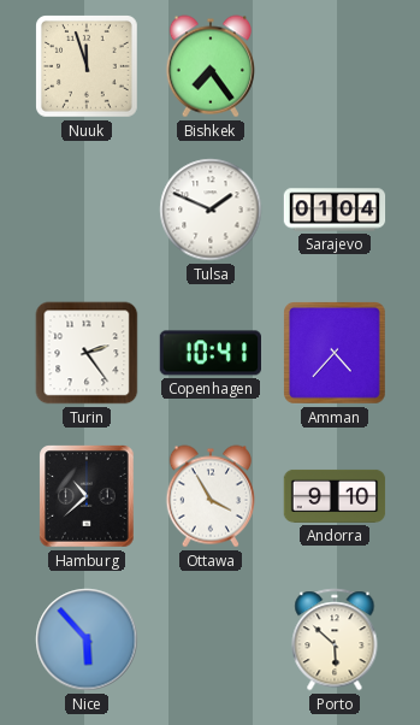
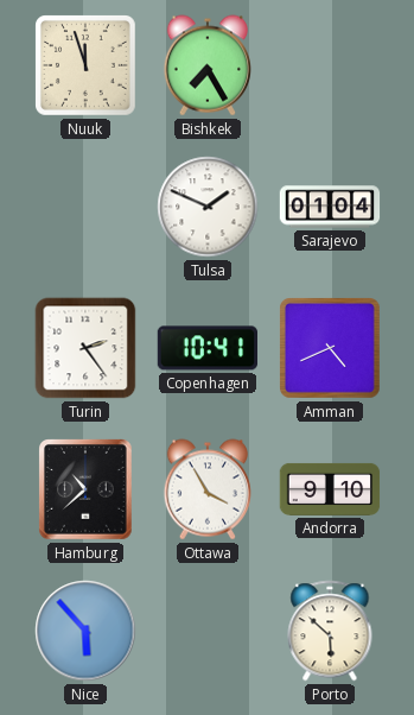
Bishkek: 7:24 -> 7:25
Amman: 4:37 -> 4:41
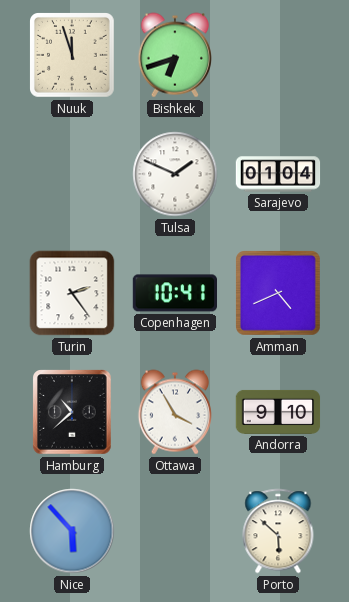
Bishkek: 7:25 -> 6:42
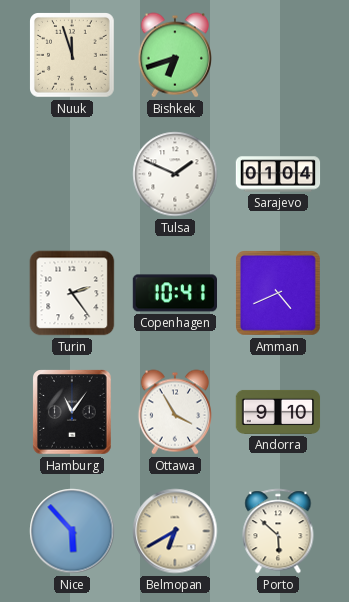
Hamburg: 10:38 -> 11:06
Belmopan: none -> 6:40
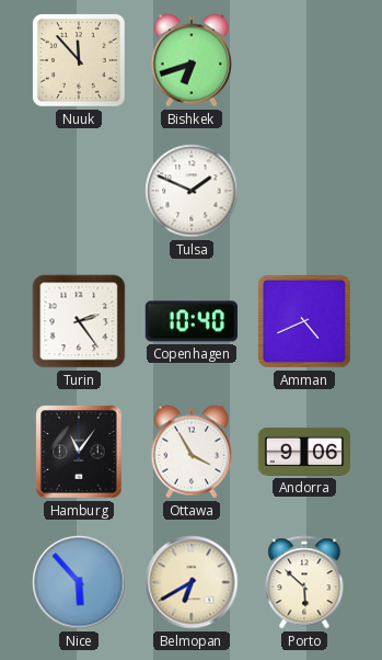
Nuuk: 11:57 -> 11:53
Sarajevo: 01:04 -> none
Copenhagen: 10:41 -> 10:40
Andorra: 9:10 -> 9:06
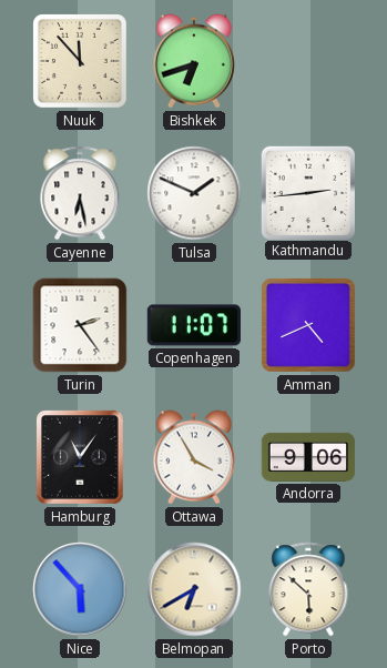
Cayenne: none -> 6:28
Kathmandu: none -> 2:44
Copenhagen: 10:40 -> 11:07
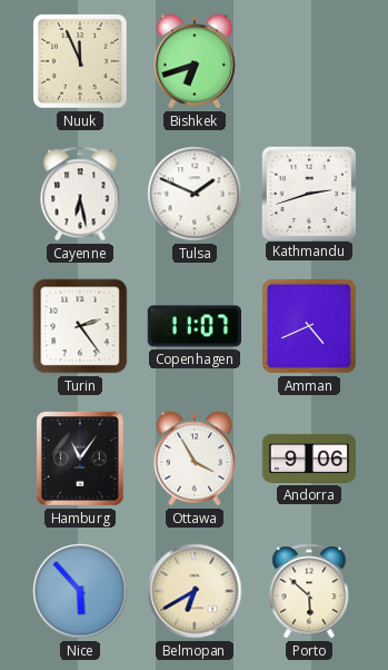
Nuuk: 11:53 -> 11:56
Kathmandu: 2:44 -> 2:42
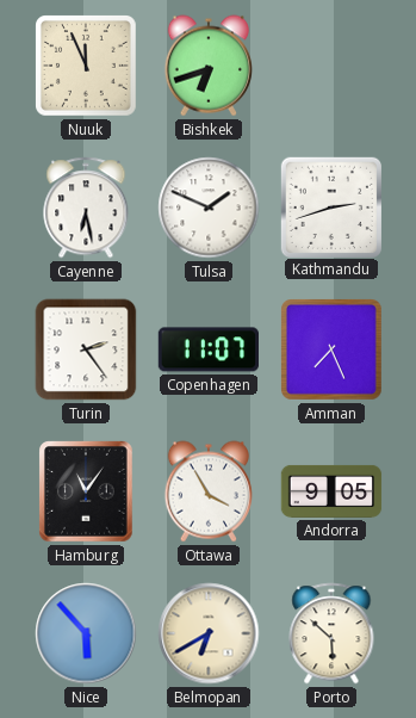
Amman: 4:41 -> 7:26
Andorra: 9:06 -> 9:05
